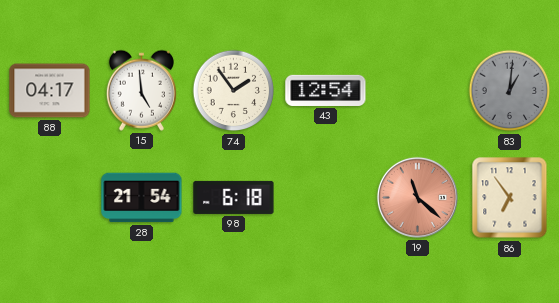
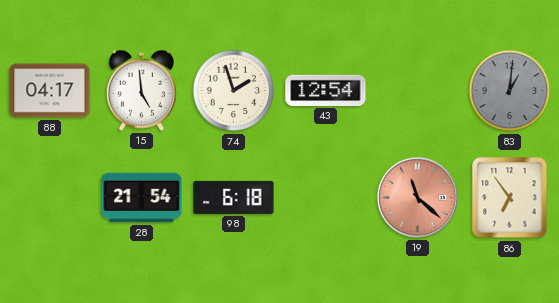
74: 1:54 -> 1:57
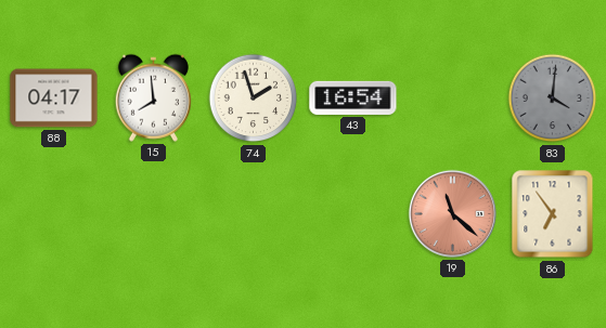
15: 4:59 -> 7:59
43: 12:54 -> 16:54
83: 1:01 -> 4:01
28: 21:54 -> none
98: 6:18 -> none
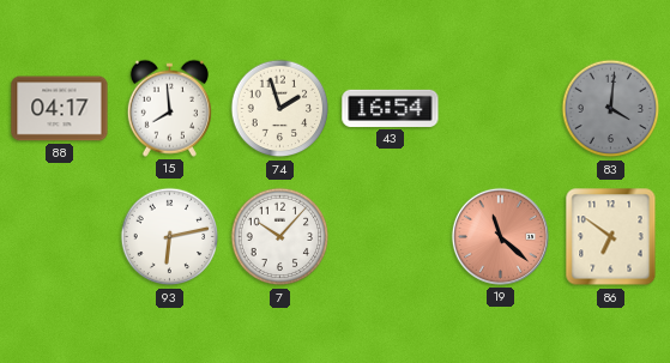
93: none -> 6:13
7: none -> 10:07
86: 6:54 -> 6:51
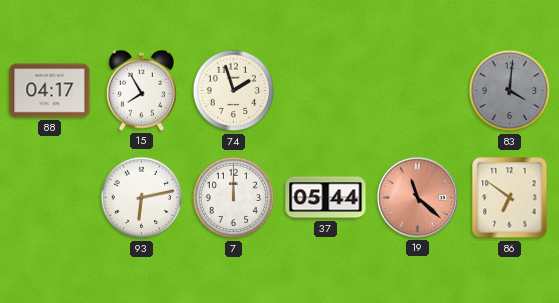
15: 7:59 -> 7:55
43: 16:54 -> none
7: 10:07 -> 12:00
37: none -> 05:44
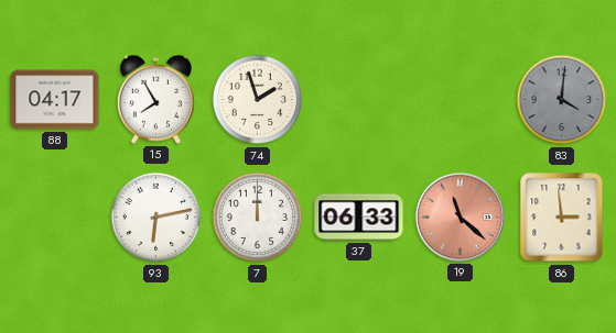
37: 05:44 -> 06:33
86: 6:51 -> 2:59
